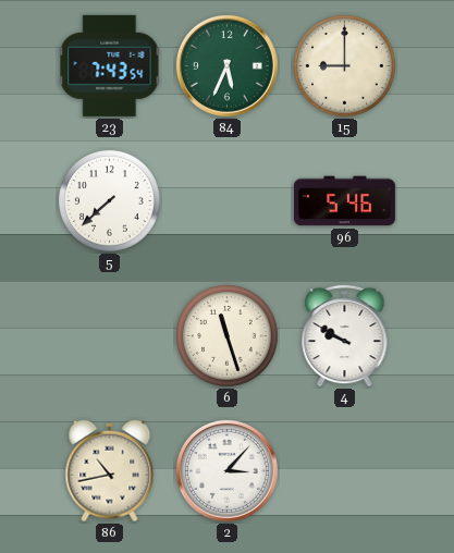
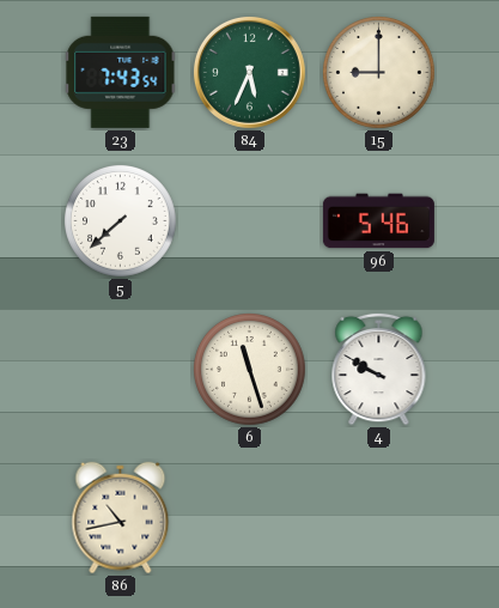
2: 3:07 -> none
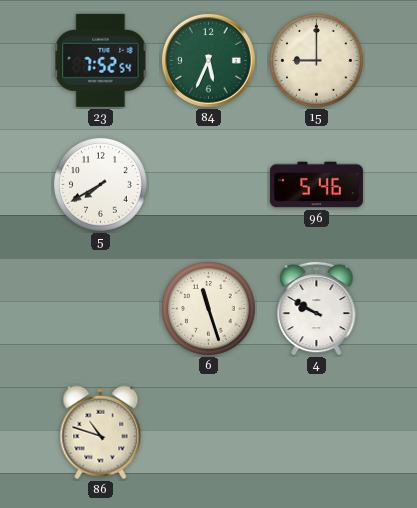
23: 7:43 -> 7:52
5: 7:38 -> 7:40
86: 10:43 -> 10:48
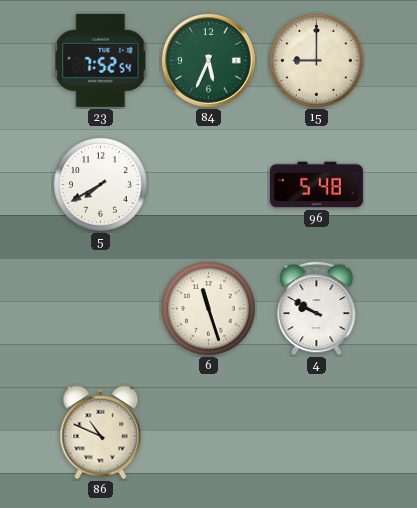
96: 5:46 -> 5:48
86: 10:48 -> 10:49
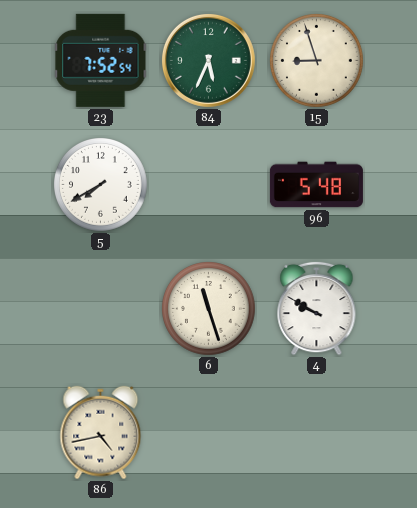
15: 9:00 -> 8:57
86: 10:49 -> 4:43
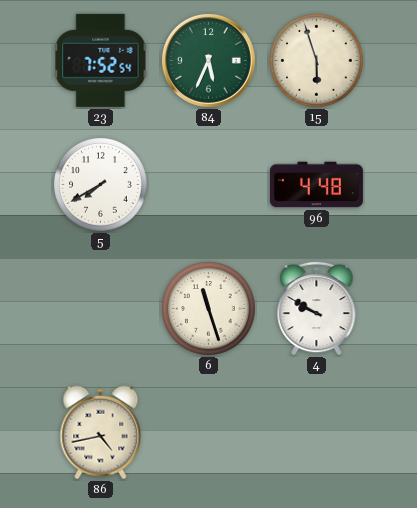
15: 8:57 -> 5:57
96: 5:48 -> 4:48
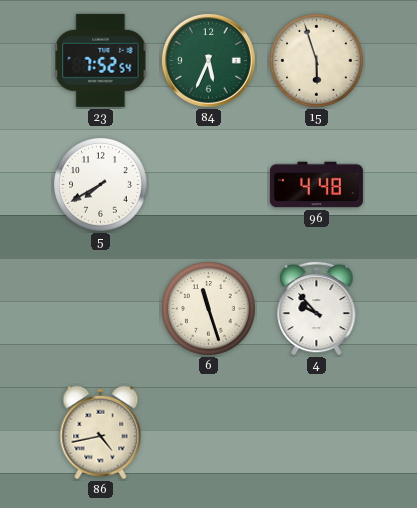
4: 9:50 -> 9:53
